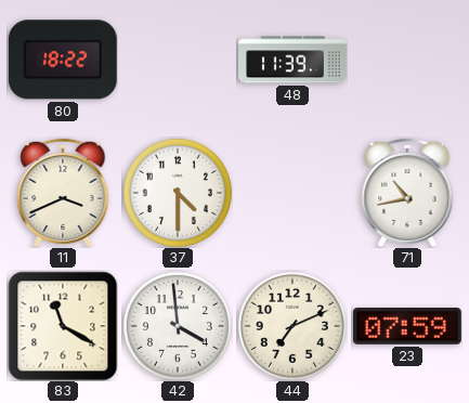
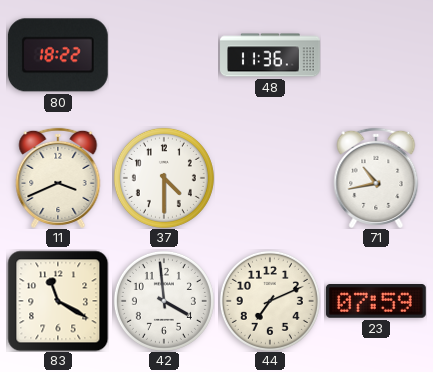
48: 11:39 -> 11:36
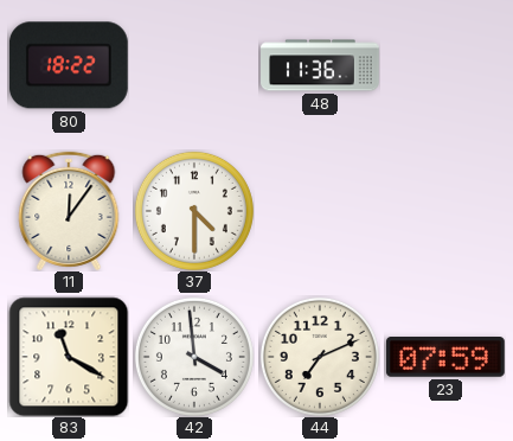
11: 3:41 -> 12:06
71: 10:43 -> none
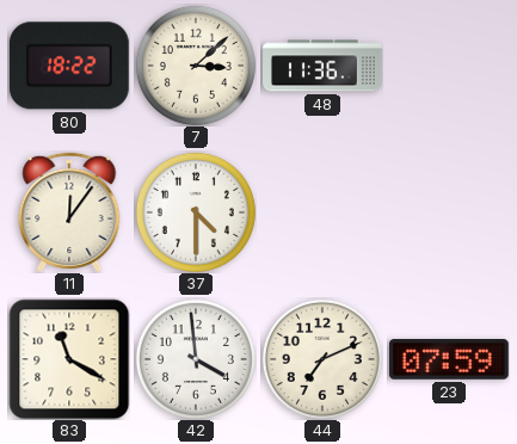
7: none -> 3:08
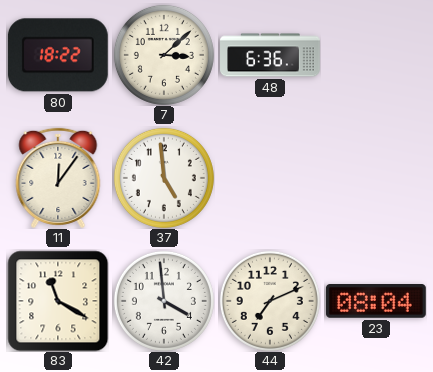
48: 11:36 -> 6:36
37: 4:30 -> 4:59
23: 07:59 -> 08:04
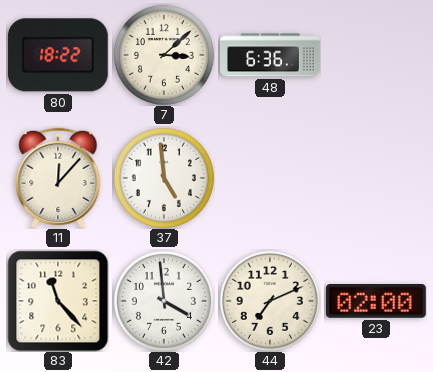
11: 12:06 -> 12:07
83: 11:20 -> 11:23
23: 08:04 -> 02:00
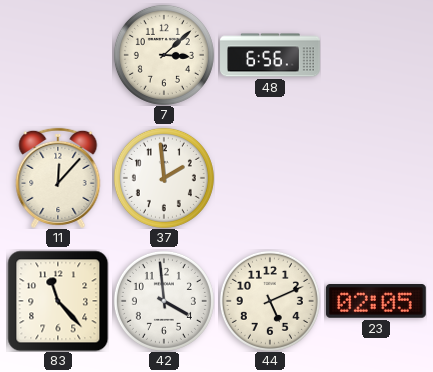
80: 18:22 -> none
48: 6:36 -> 6:56
37: 4:59 -> 1:59
44: 7:11 -> 5:11
23: 02:00 -> 02:05
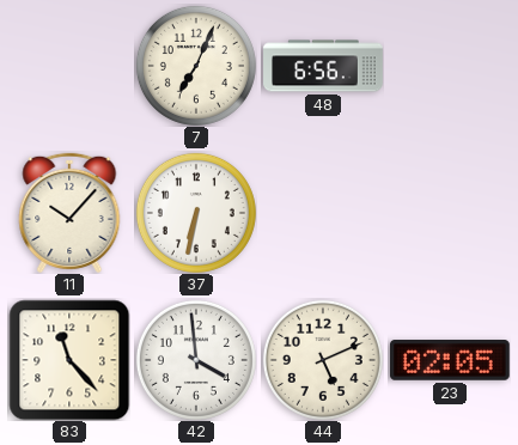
7: 3:08 -> 7:04
11: 12:07 -> 10:07
37: 1:59 -> 6:32
